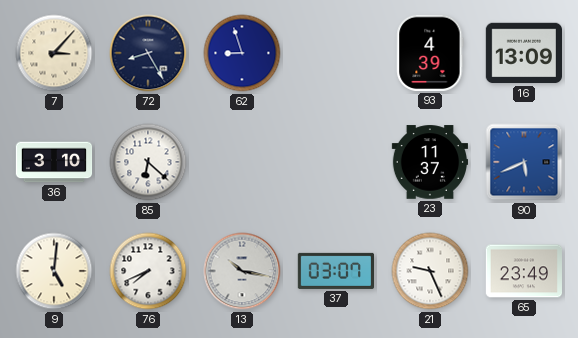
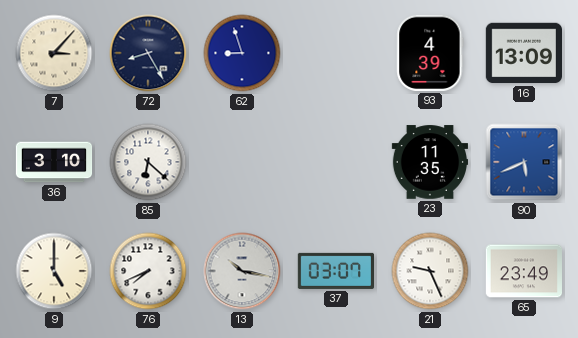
23: 11:37 -> 11:35
9: 5:01 -> 5:00
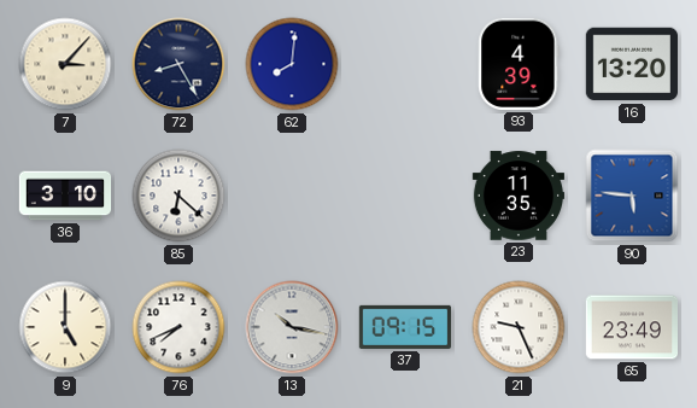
62: 8:57 -> 8:01
16: 13:09 -> 13:20
90: 5:41 -> 5:46
37: 03:07 -> 09:15
